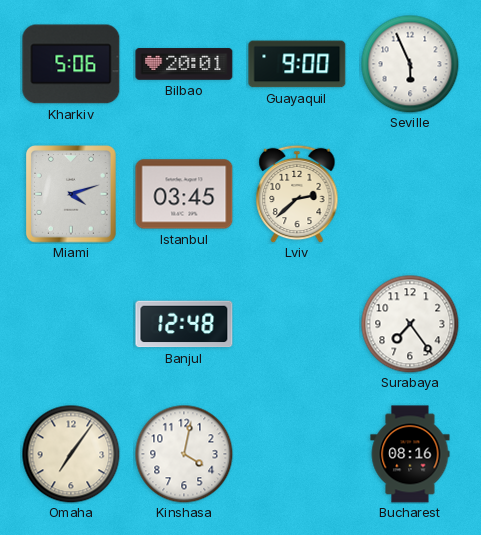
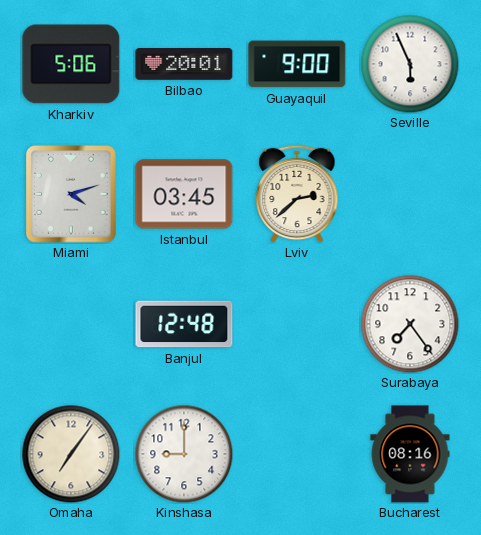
Kinshasa: 4:02 -> 9:00
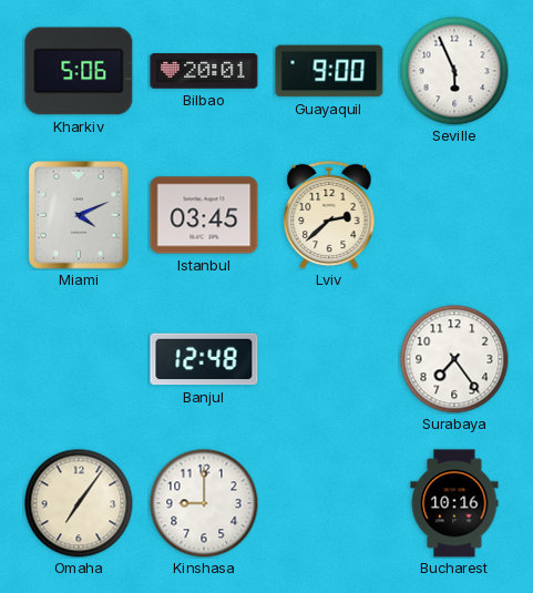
Miami: 4:12 -> 4:11
Bucharest: 08:16 -> 10:16
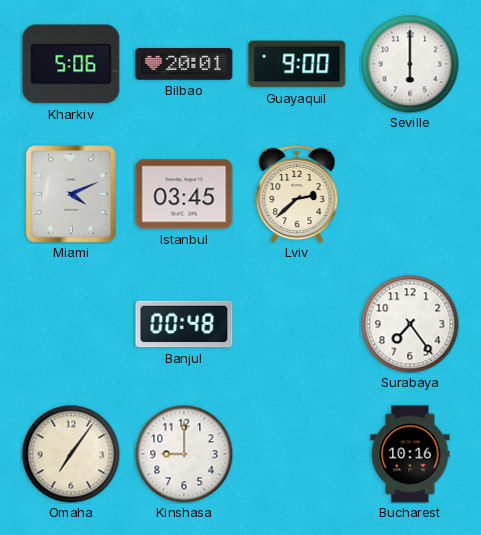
Seville: 5:56 -> 6:00
Banjul: 12:48 -> 00:48
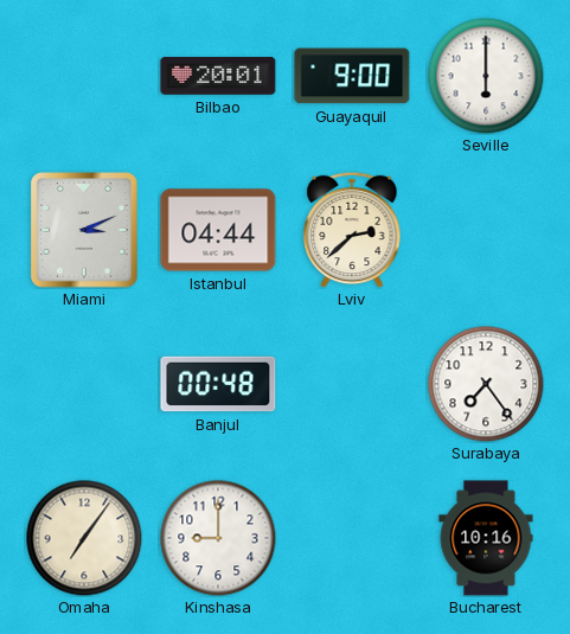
Kharkiv: 5:06 -> none
Miami: 4:11 -> 3:11
Istanbul: 03:45 -> 04:44
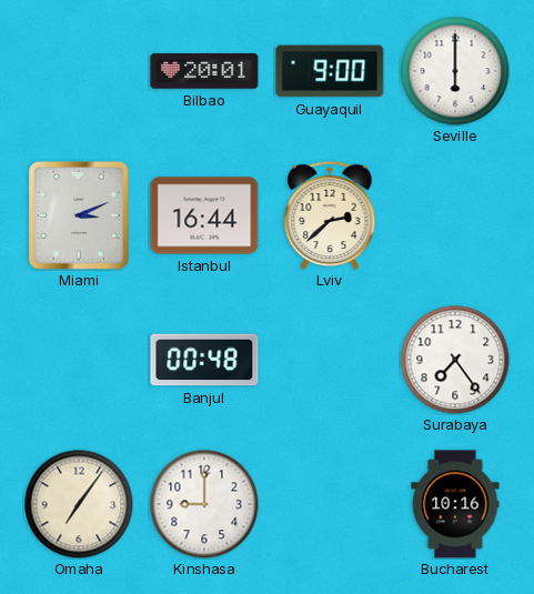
Istanbul: 04:44 -> 16:44
